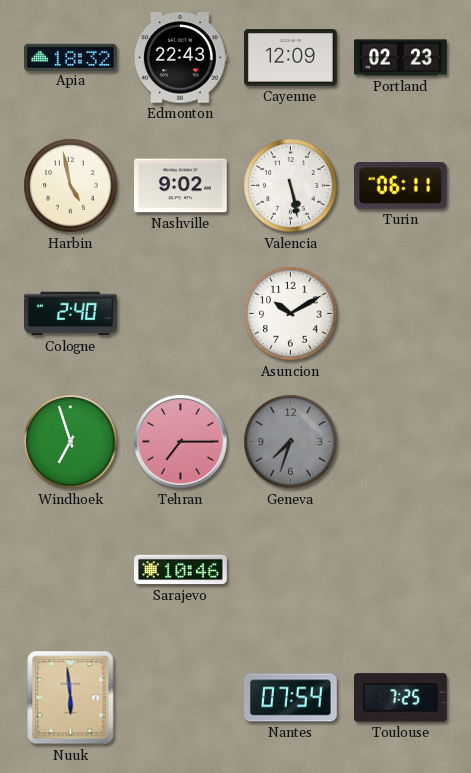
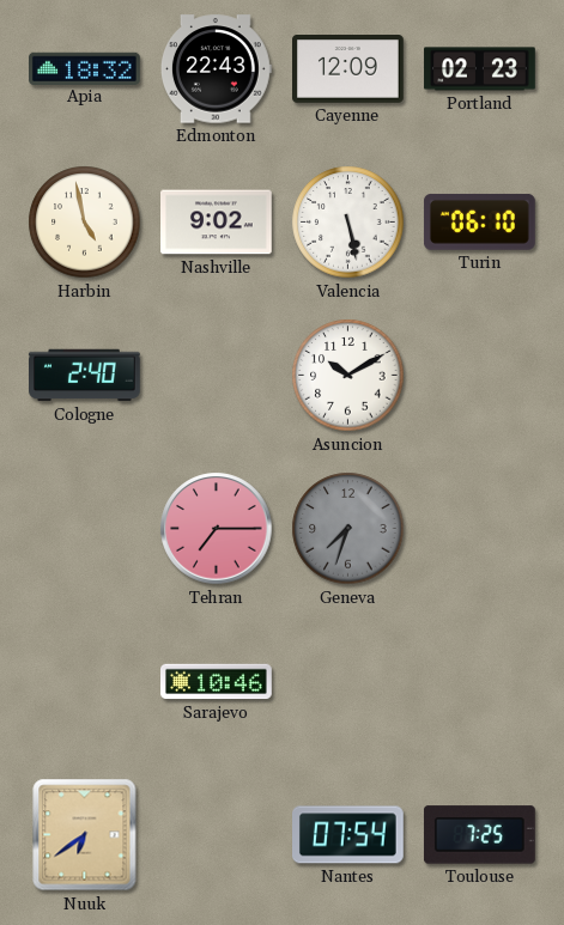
Turin: 06:11 -> 06:10
Windhoek: 6:57 -> none
Nuuk: 5:59 -> 6:39
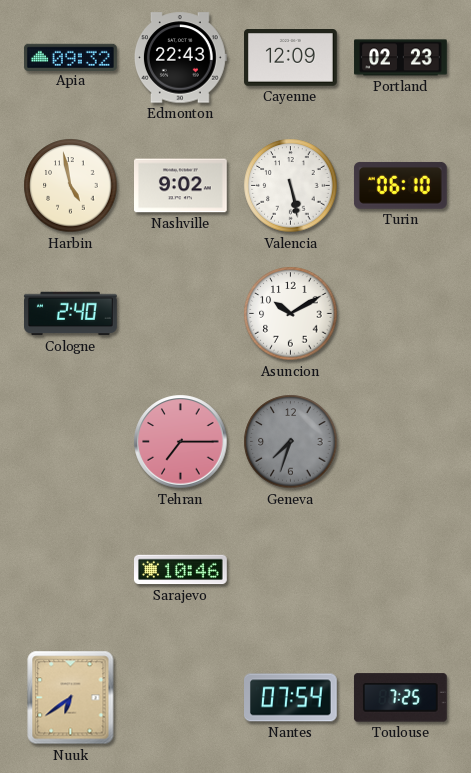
Apia: 18:32 -> 09:32
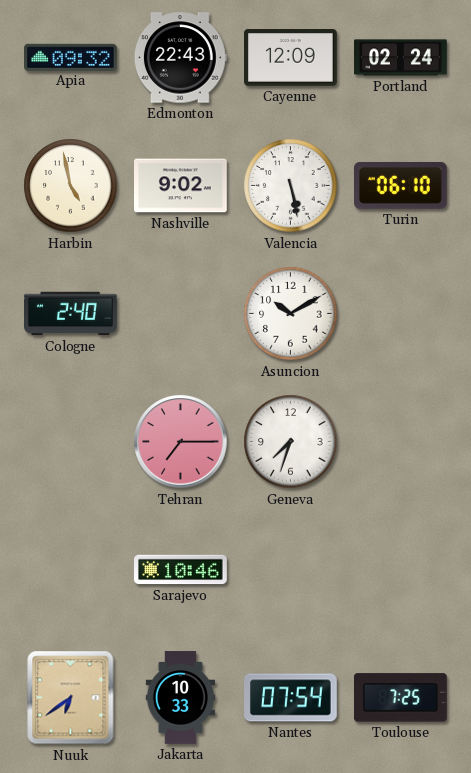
Portland: 02:23 -> 02:24
Geneva dial: grey -> white
Jakarta: none -> 10:33
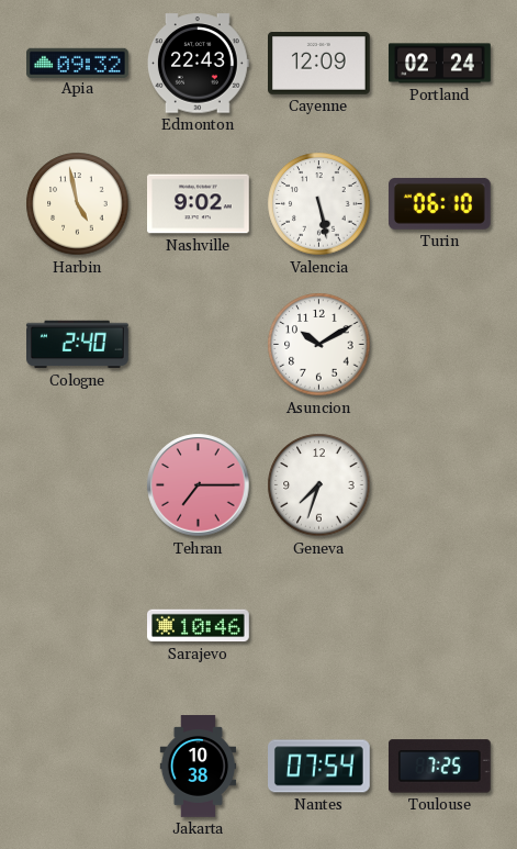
Nuuk: 6:39 -> none
Jakarta: 10:33 -> 10:38
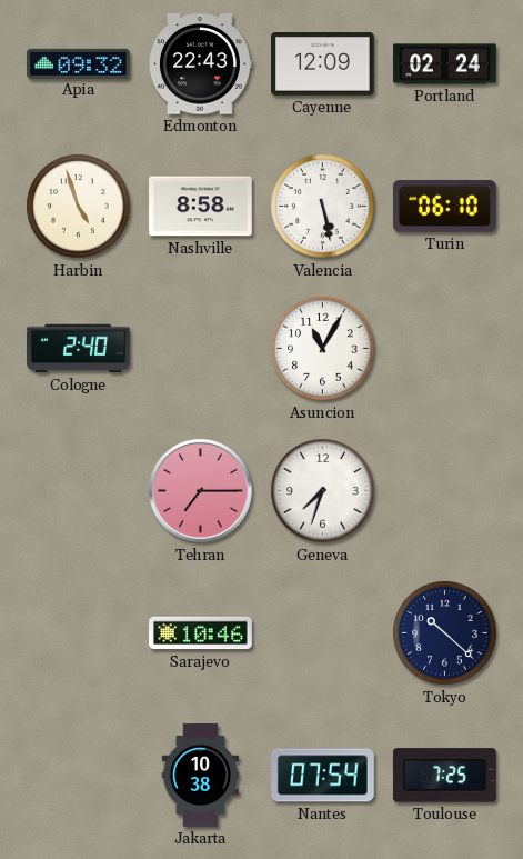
Harbin: 4:58 -> 4:57
Nashville: 9:02 -> 8:58
Asuncion: 10:10 -> 11:05
Tokyo: none -> 10:22
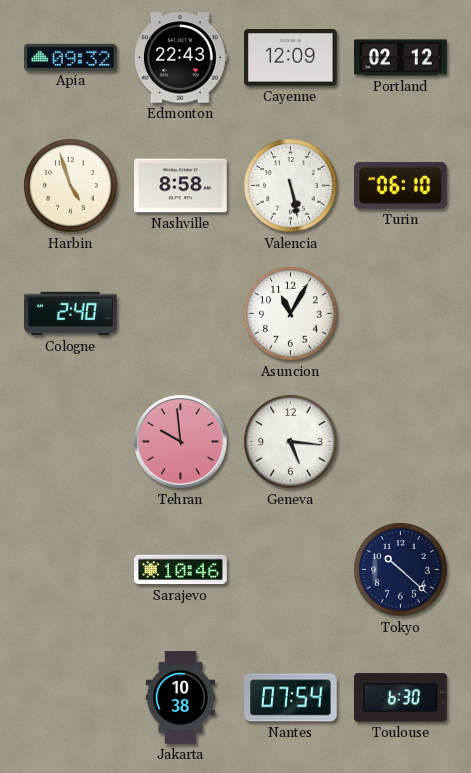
Portland: 02:24 -> 02:12
Tehran: 7:15 -> 9:59
Geneva: 7:33 -> 5:16
Toulouse: 7:25 -> 6:30
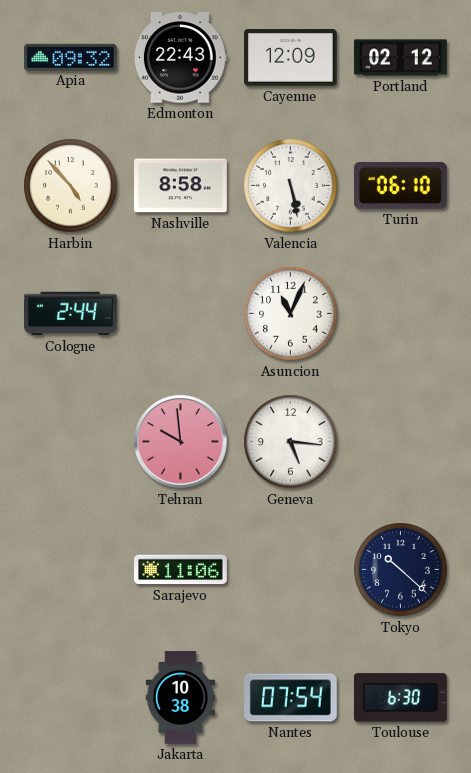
Harbin: 4:57 -> 4:53
Cologne: 2:40 -> 2:44
Asuncion: 11:05 -> 11:04
Sarajevo: 10:46 -> 11:06
